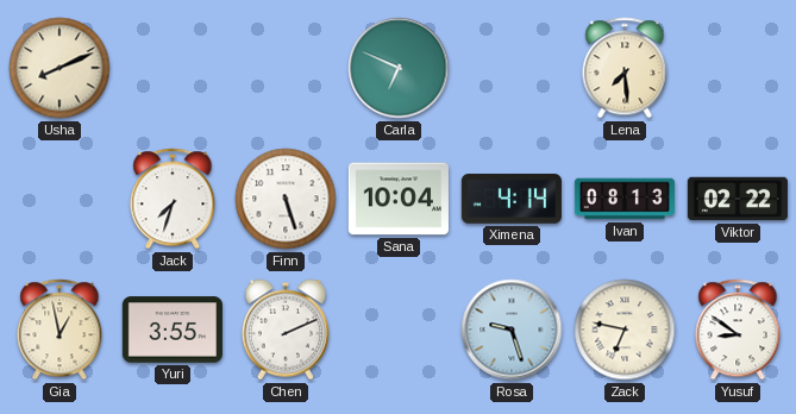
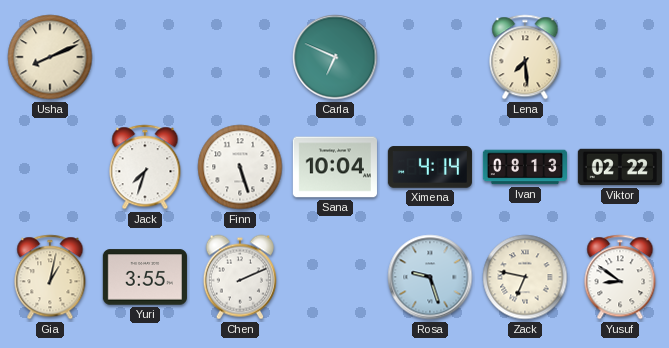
Gia: 12:58 -> 1:02
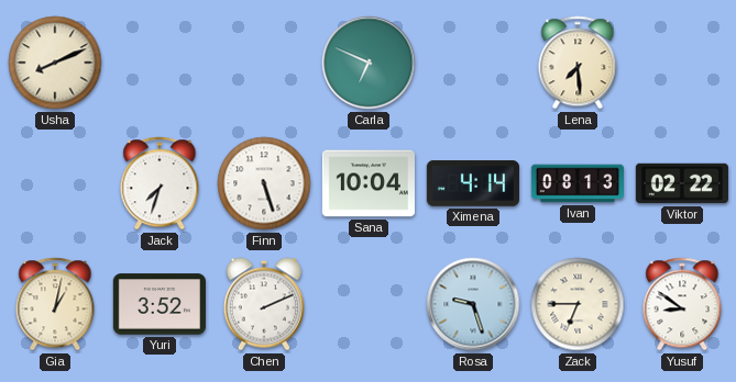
Yuri: 3:55 -> 3:52
Zack: 6:47 -> 6:45
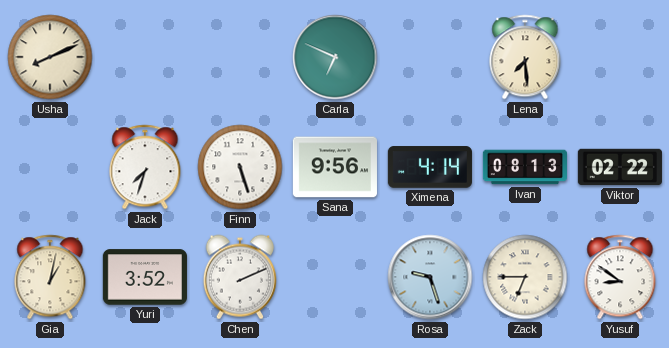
Sana: 10:04 -> 9:56
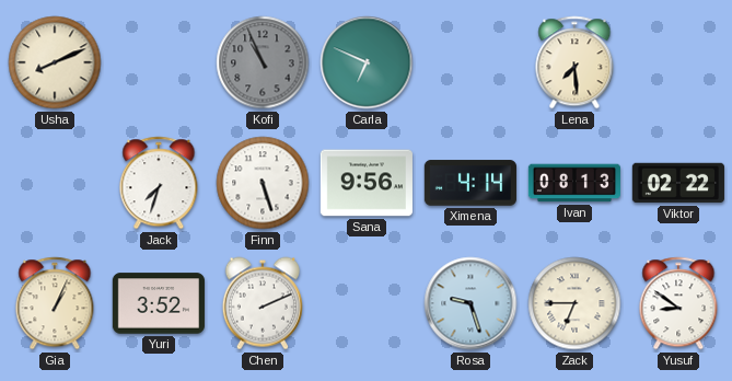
Kofi: none -> 10:56
Gia: 1:02 -> 1:04
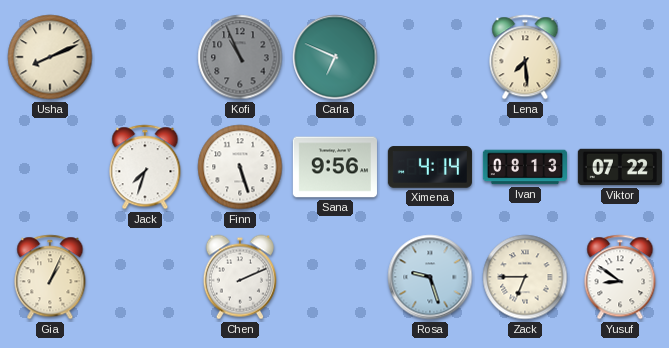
Viktor: 02:22 -> 07:22
Yuri: 3:52 -> none
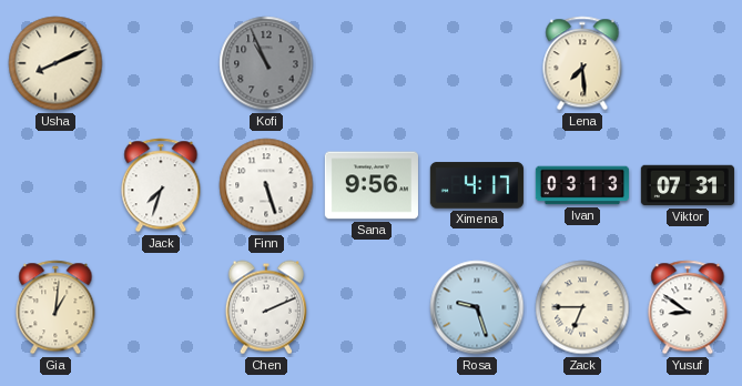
Carla: 6:49 -> none
Ximena: 4:14 -> 4:17
Ivan: 08:13 -> 03:13
Viktor: 07:22 -> 07:31
Gia: 1:04 -> 1:01
